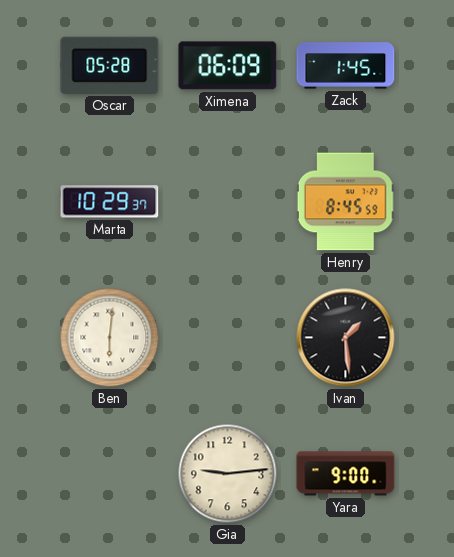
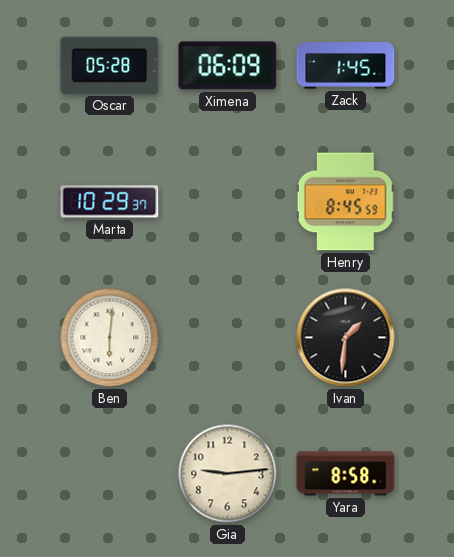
Ivan: 1:29 -> 1:31
Yara: 9:00 -> 8:58
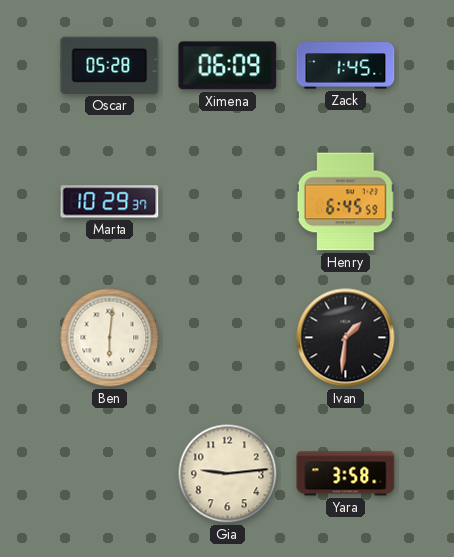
Henry: 8:45 -> 6:45
Yara: 8:58 -> 3:58
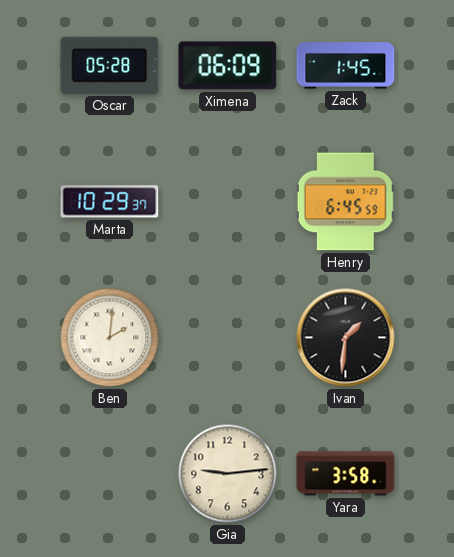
Ben: 6:01 -> 2:01
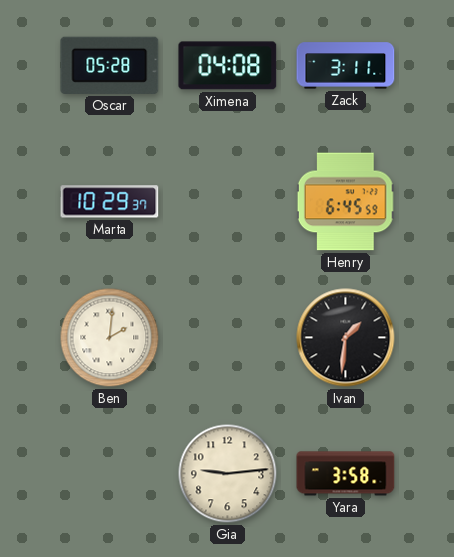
Ximena: 06:09 -> 04:08
Zack: 1:45 -> 3:11
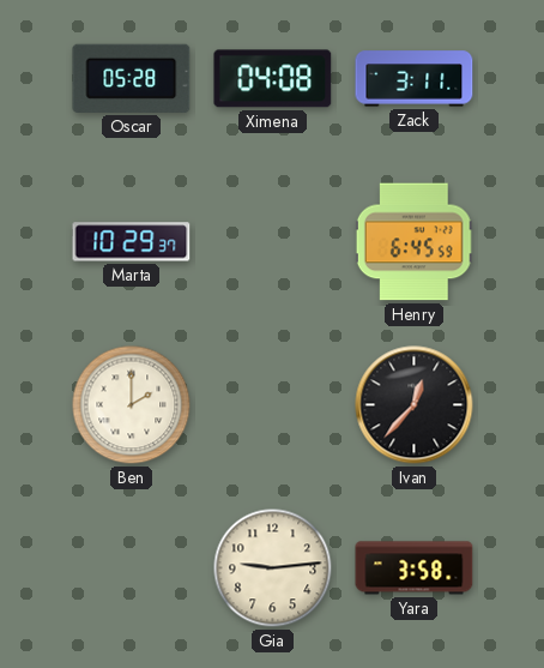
Ben: 2:01 -> 2:00
Ivan: 1:31 -> 12:37
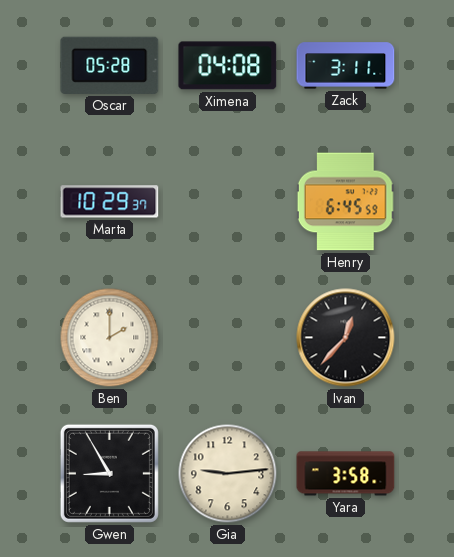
Gwen: none -> 8:55
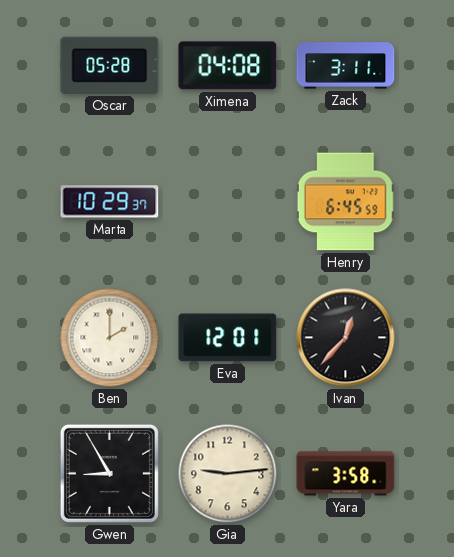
Eva: none -> 12:01
